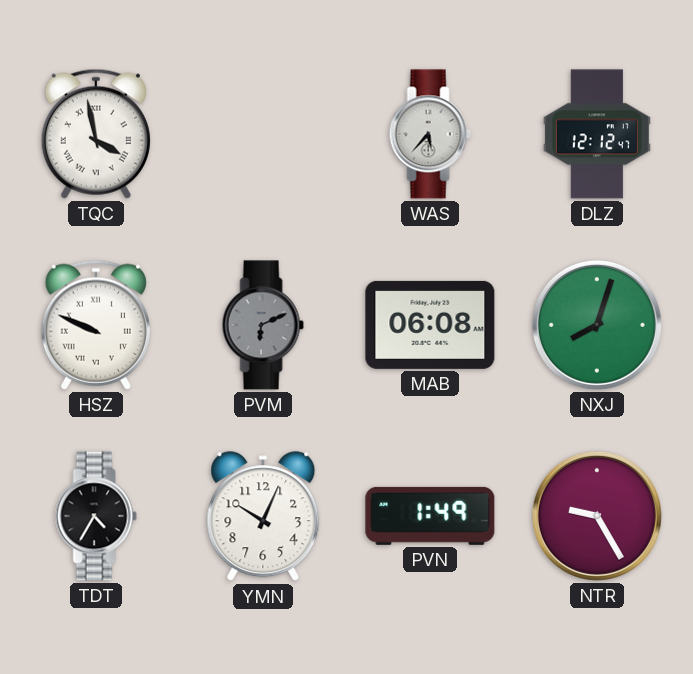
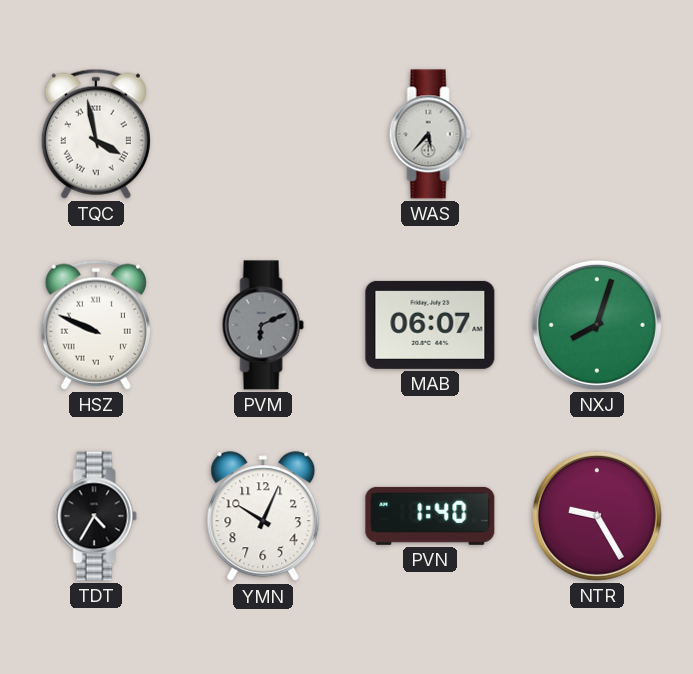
DLZ: 12:12 -> none
MAB: 06:08 -> 06:07
PVN: 1:49 -> 1:40
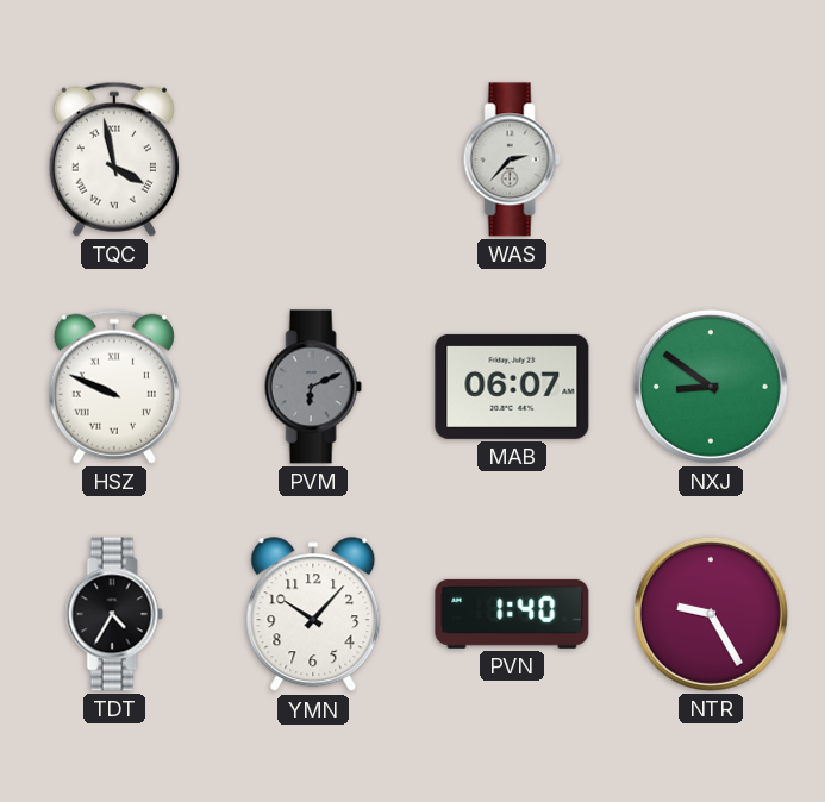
WAS: 5:37 -> 2:37
NXJ: 8:03 -> 8:51
YMN: 10:04 -> 10:07
